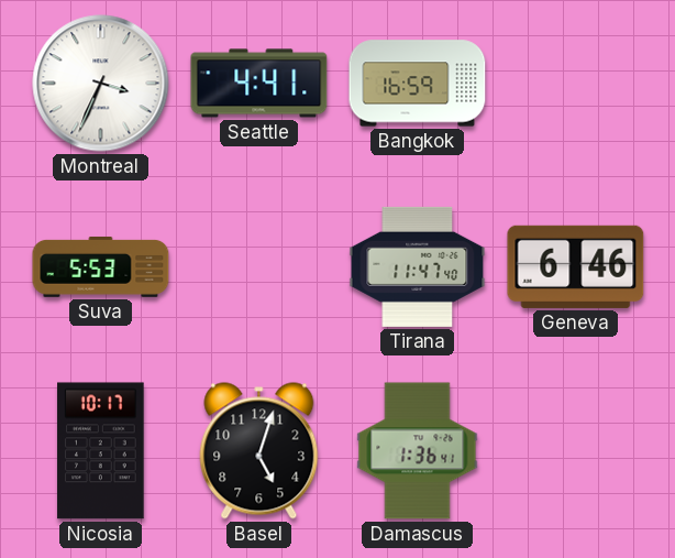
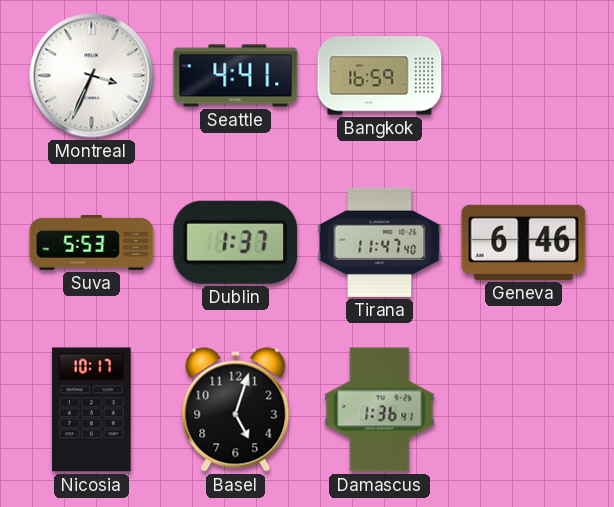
Dublin: none -> 1:37
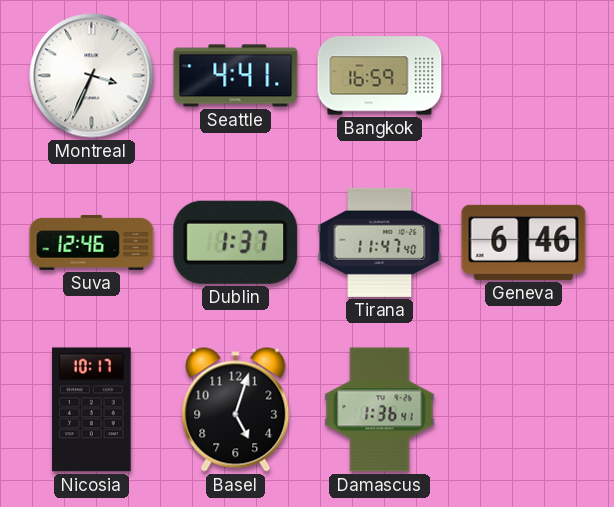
Suva: 5:53 -> 12:46
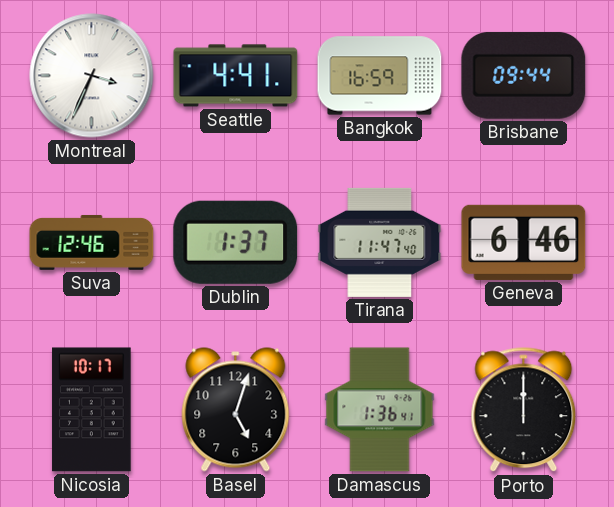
Brisbane: none -> 09:44
Porto: none -> 12:00
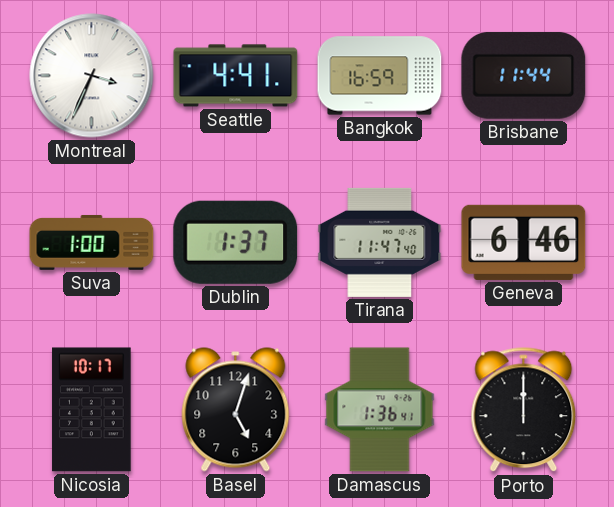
Brisbane: 09:44 -> 11:44
Suva: 12:46 -> 1:00
